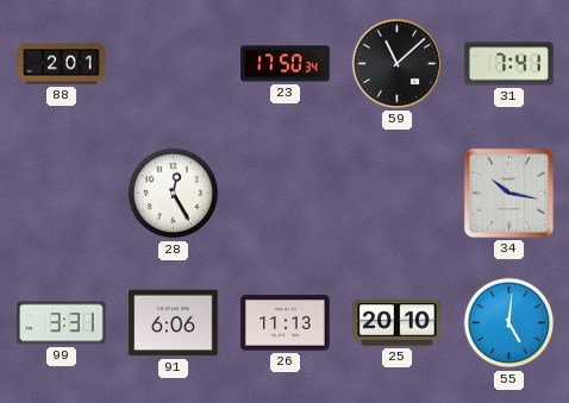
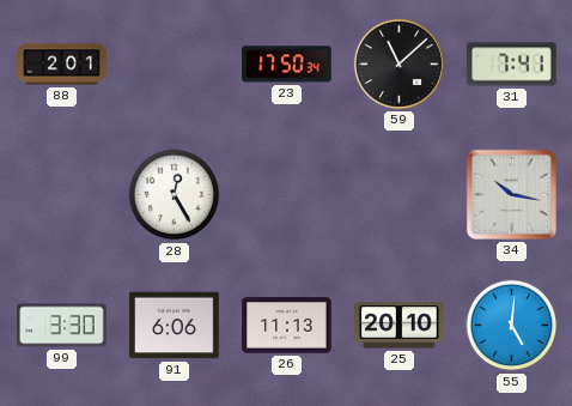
99: 3:31 -> 3:30
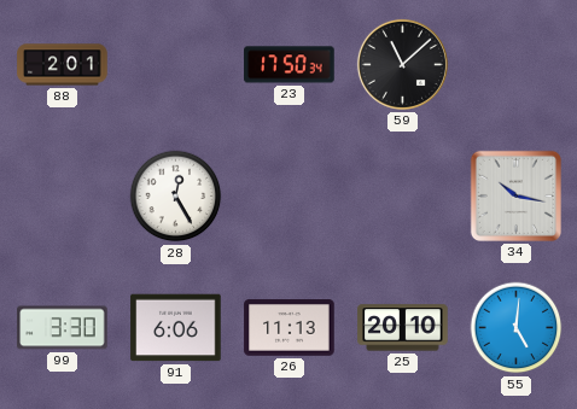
31: 7:41 -> none
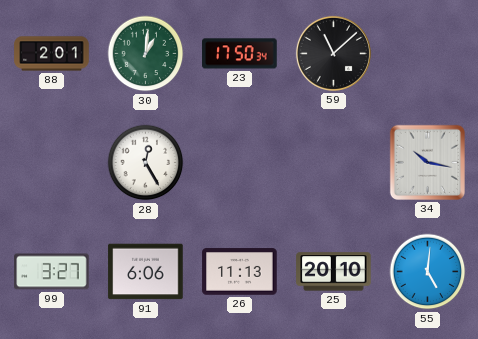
30: none -> 1:01
99: 3:30 -> 3:27
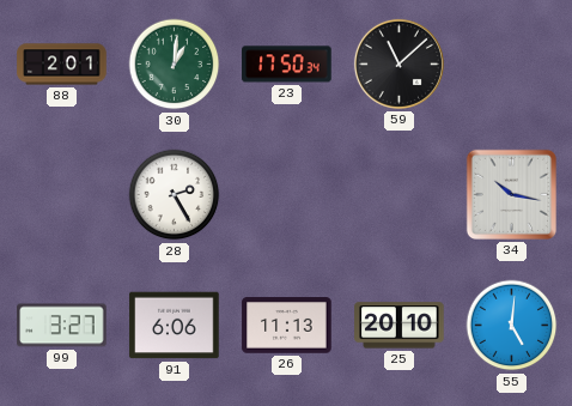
28: 12:25 -> 2:25
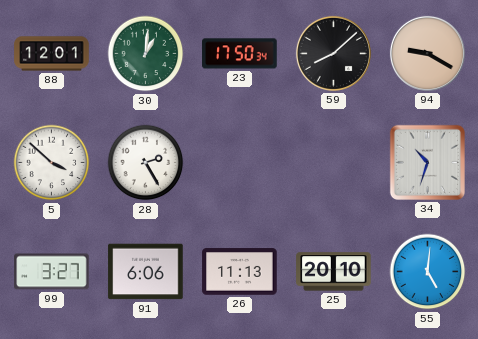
88: 2:01 -> 12:01
59: 11:08 -> 8:08
94: none -> 9:20
5: none -> 3:52
34: 10:17 -> 10:33
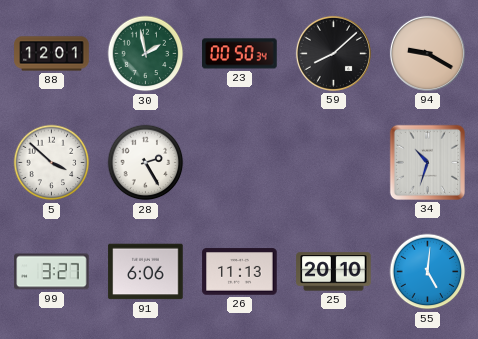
30: 1:01 -> 1:58
23: 17:50 -> 00:50
